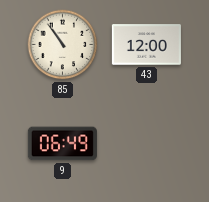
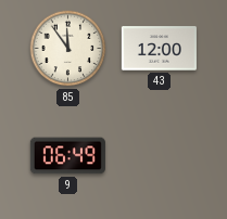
85: 10:54 -> 11:54
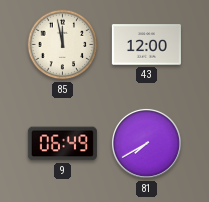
85: 11:54 -> 11:58
81: none -> 7:40
